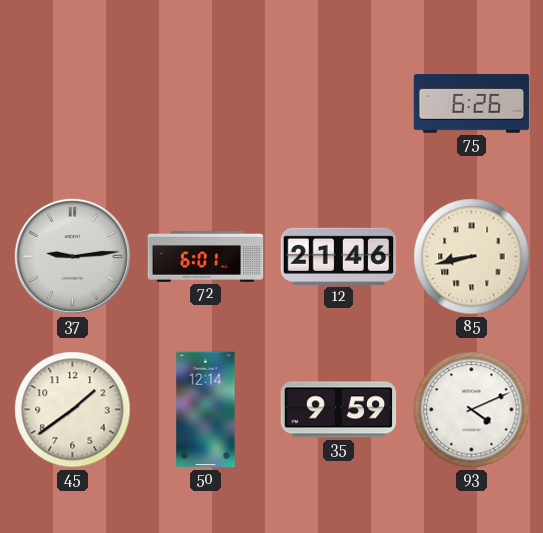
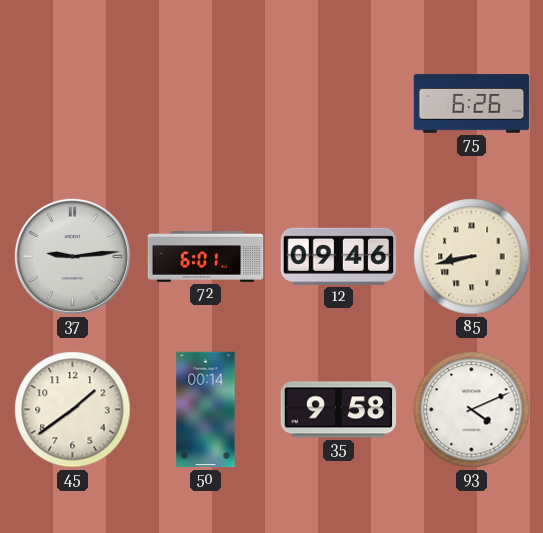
12: 21:46 -> 09:46
50: 12:14 -> 00:14
35: 9:59 -> 9:58
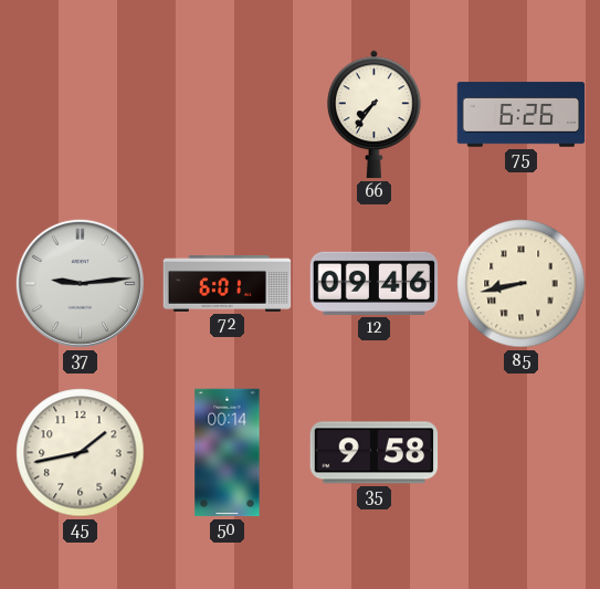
66: none -> 7:36
45: 1:39 -> 1:43
93: 4:11 -> none
